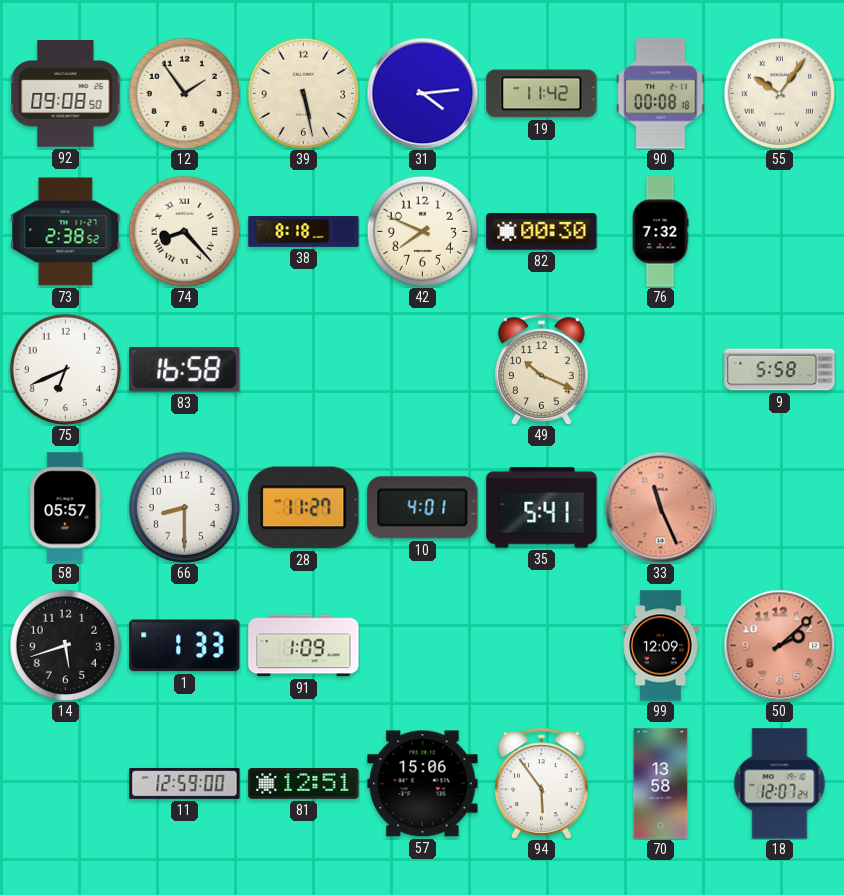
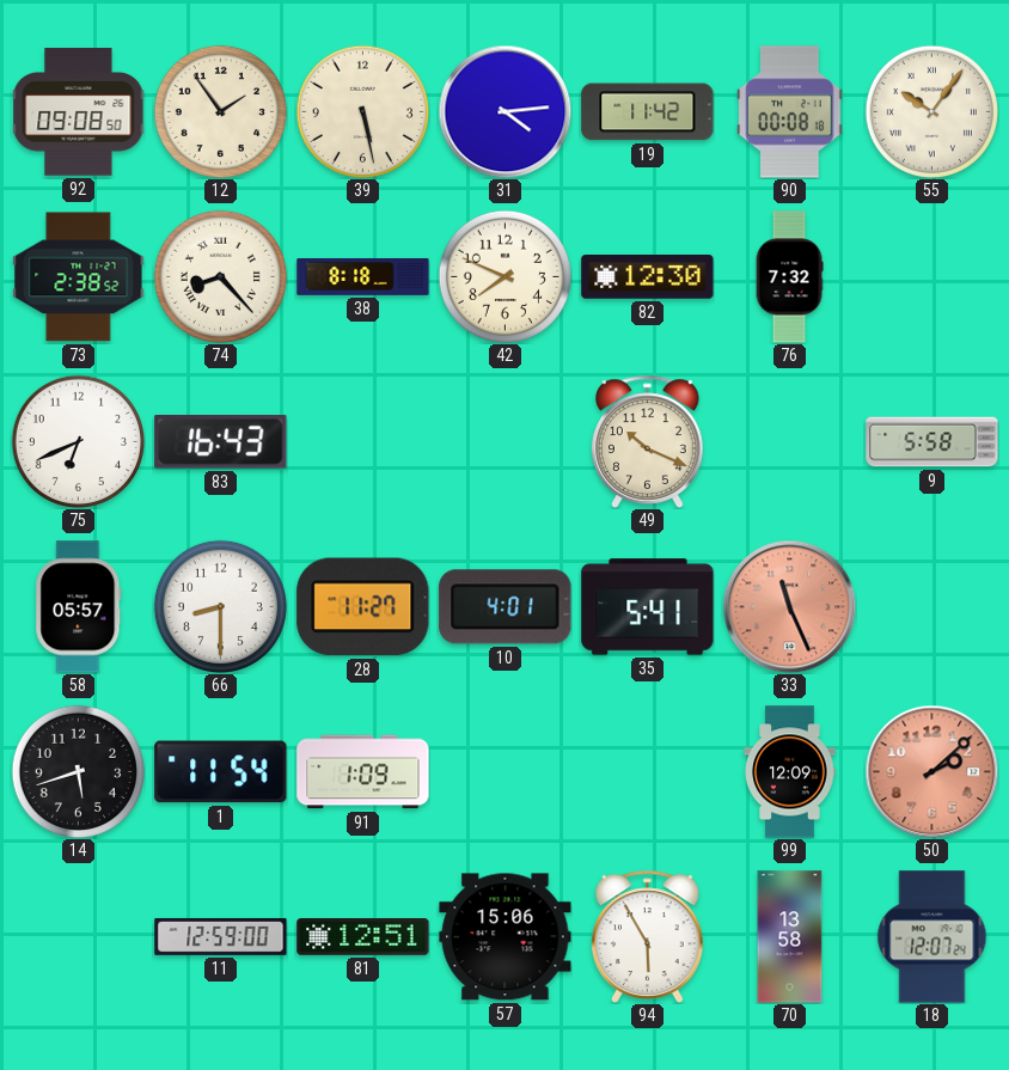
82: 00:30 -> 12:30
83: 16:58 -> 16:43
1: 1:33 -> 11:54
94: 5:54 -> 5:55
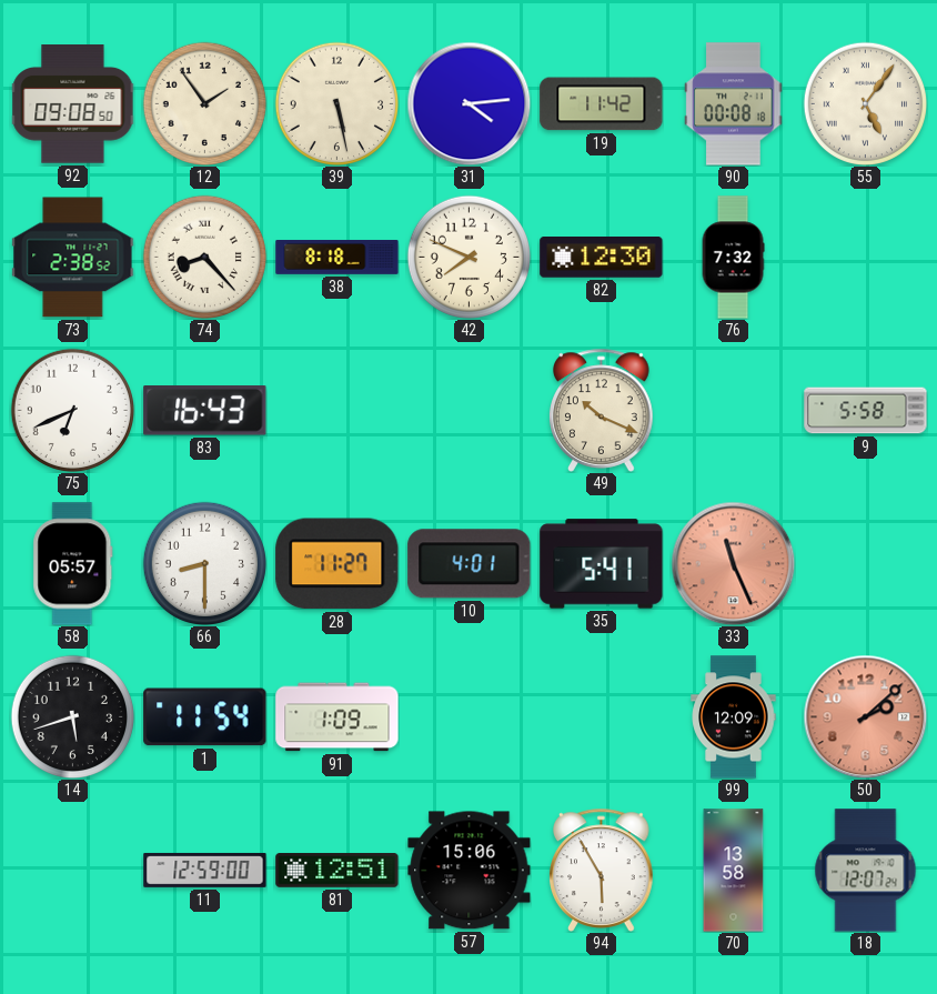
55: 10:06 -> 5:06
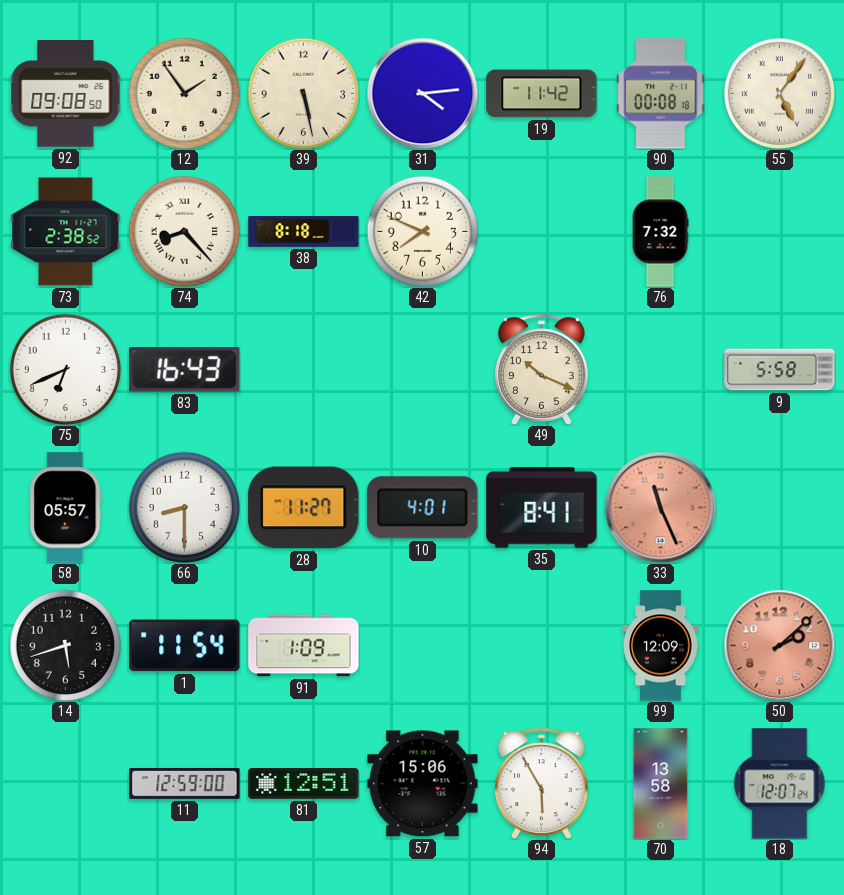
82: 12:30 -> none
35: 5:41 -> 8:41
